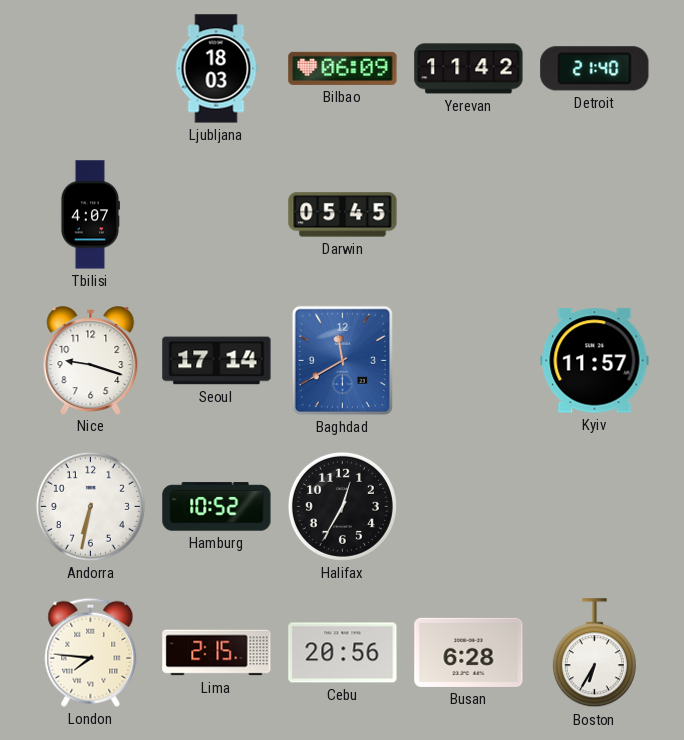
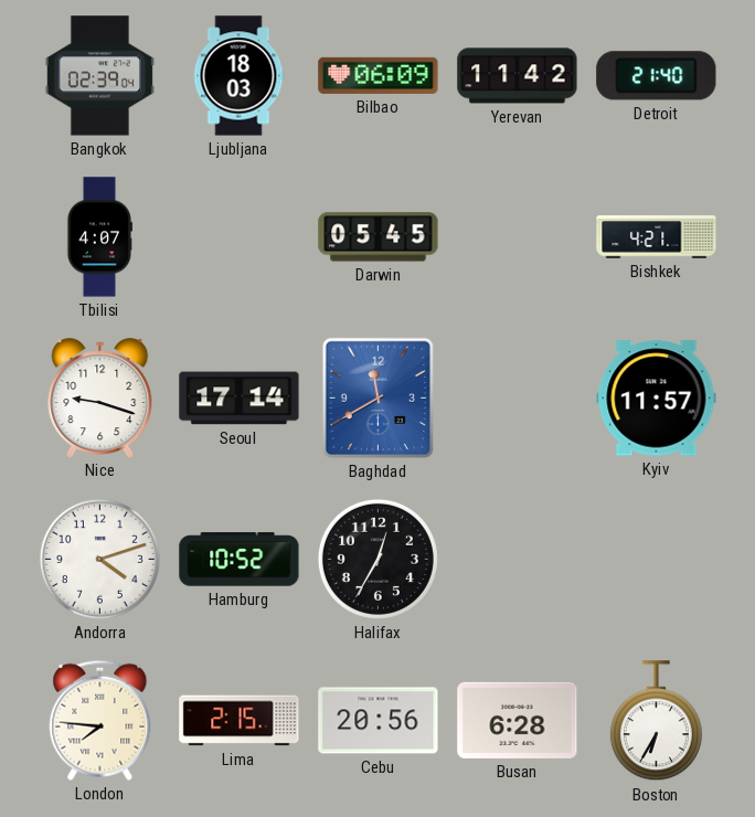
Bangkok: none -> 02:39
Bishkek: none -> 4:21
Andorra: 6:32 -> 4:12
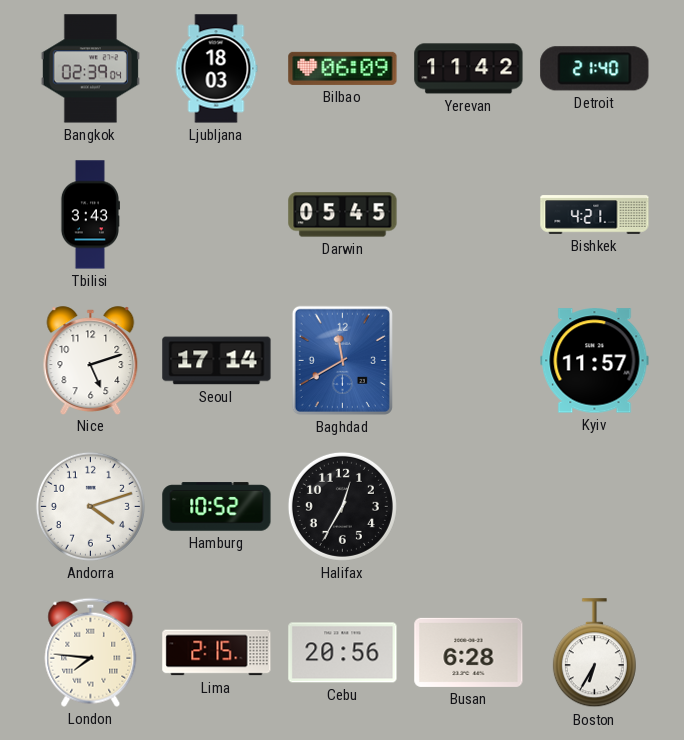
Tbilisi: 4:07 -> 3:43
Nice: 9:18 -> 5:12
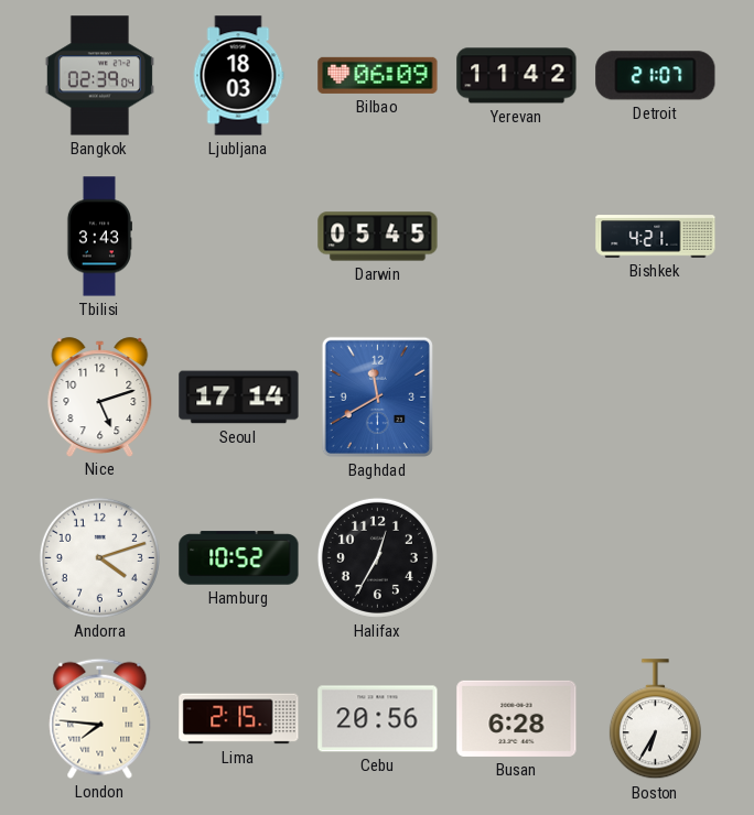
Detroit: 21:40 -> 21:07
Kyiv: 11:57 -> none
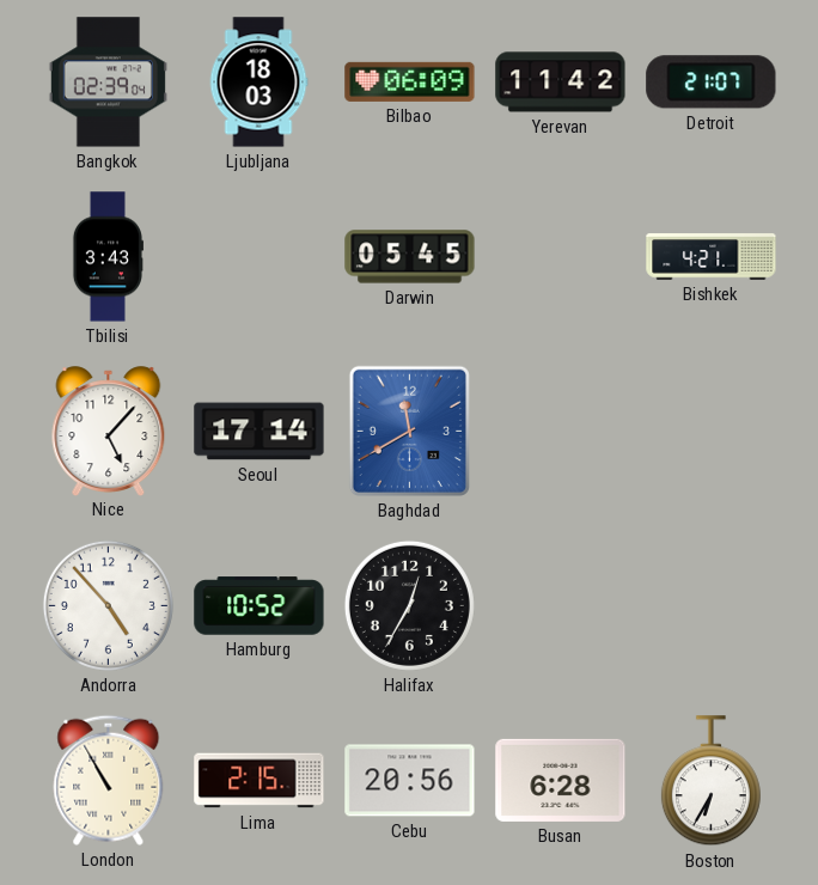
Nice: 5:12 -> 5:07
Andorra: 4:12 -> 4:53
London: 7:46 -> 10:55
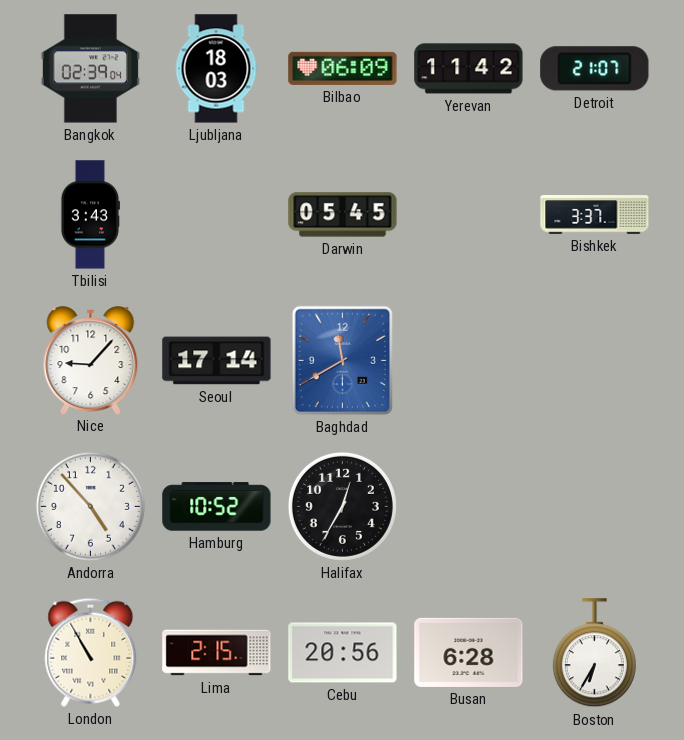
Bishkek: 4:21 -> 3:37
Nice: 5:07 -> 9:07
